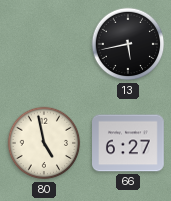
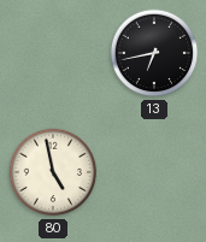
13: 5:43 -> 6:43
66: 6:27 -> none
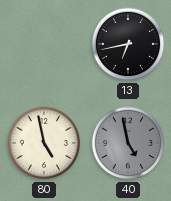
40: none -> 4:58
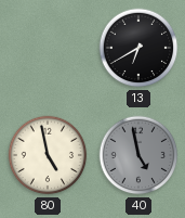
13: 6:43 -> 6:40
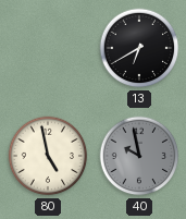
40: 4:58 -> 9:58
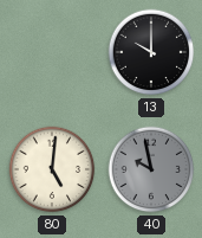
13: 6:40 -> 10:00
80: 4:58 -> 5:01
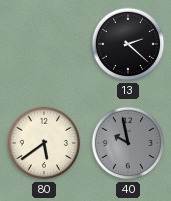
13: 10:00 -> 2:22
80: 5:01 -> 5:39
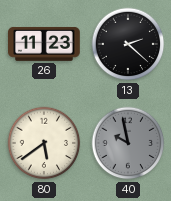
26: none -> 11:23
